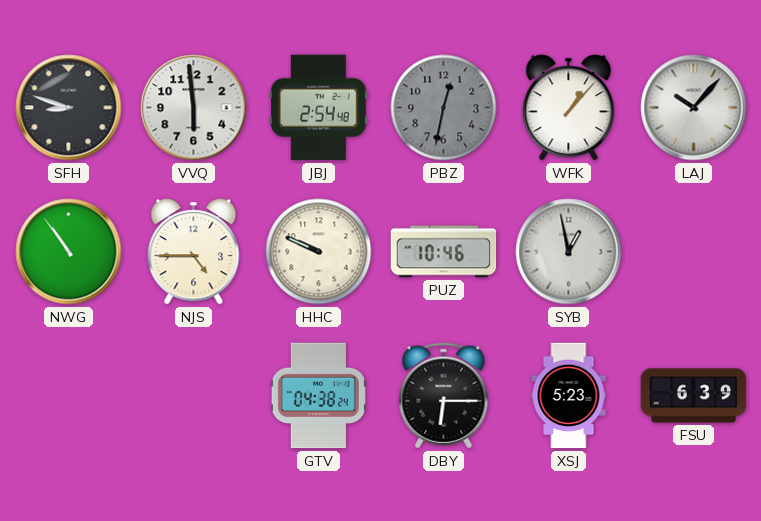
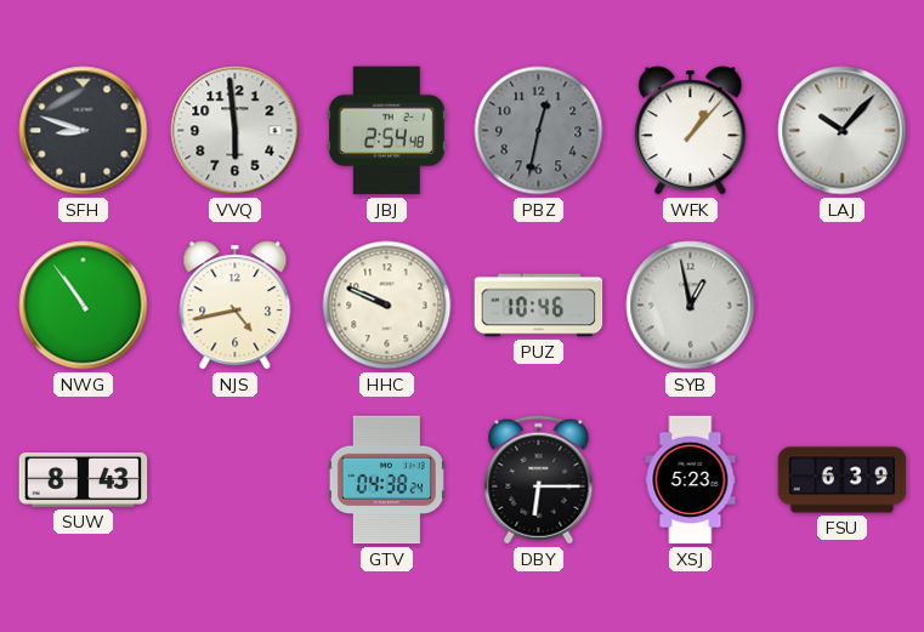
NJS: 4:45 -> 4:43
SUW: none -> 8:43
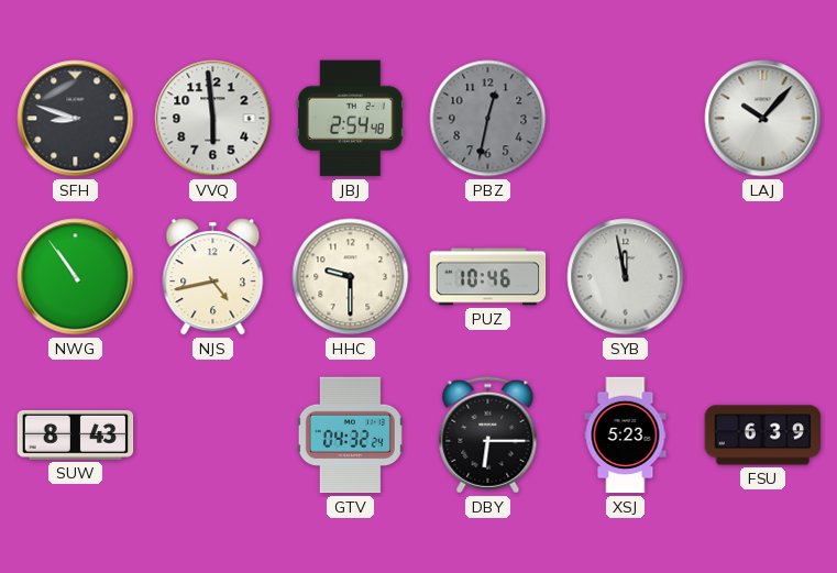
WFK: 1:07 -> none
HHC: 9:49 -> 9:30
SYB: 12:58 -> 11:58
GTV: 04:38 -> 04:32
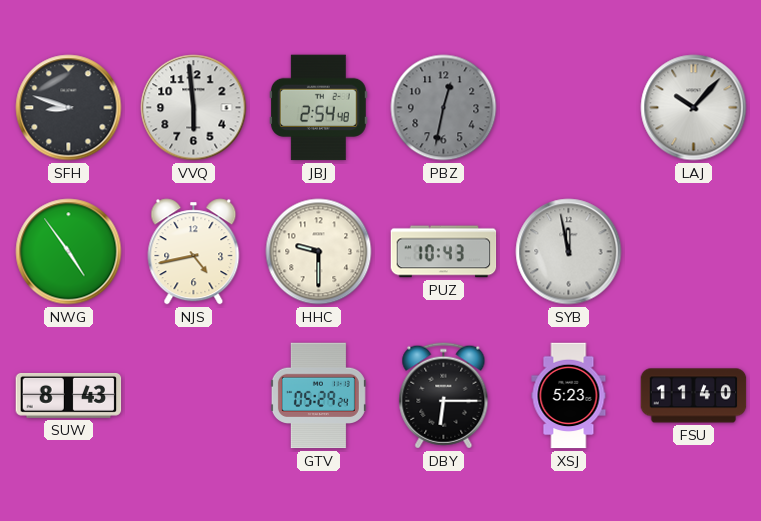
NWG: 10:54 -> 4:54
PUZ: 10:46 -> 10:43
GTV: 04:32 -> 05:29
FSU: 6:39 -> 11:40
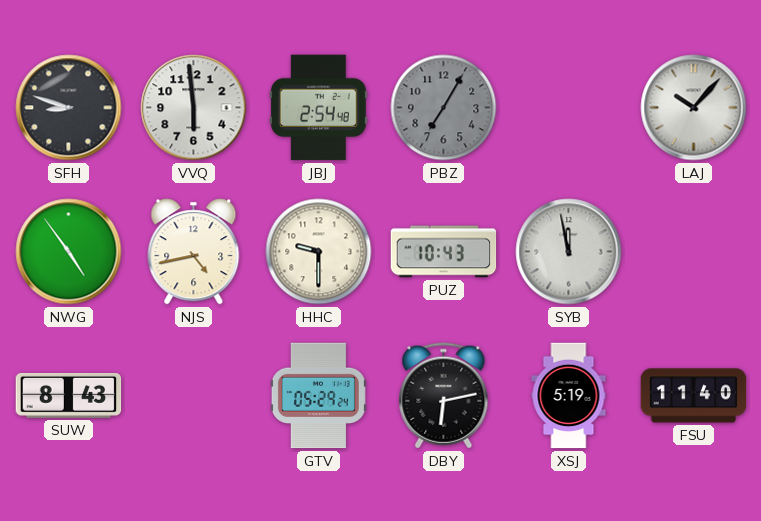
PBZ: 12:32 -> 7:05
DBY: 6:15 -> 6:13
XSJ: 5:23 -> 5:19
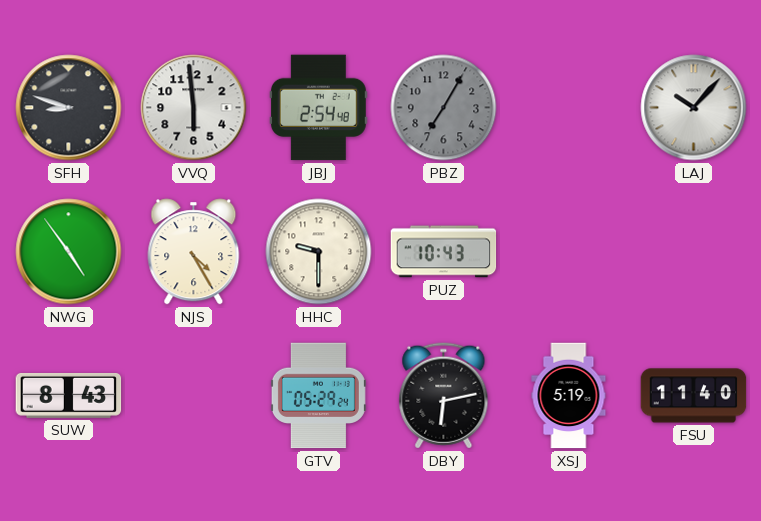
NJS: 4:43 -> 4:25
SYB: 11:58 -> none
